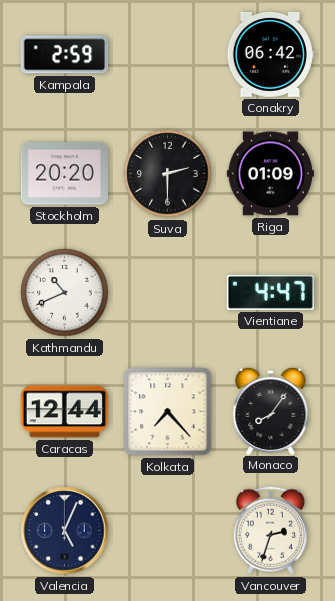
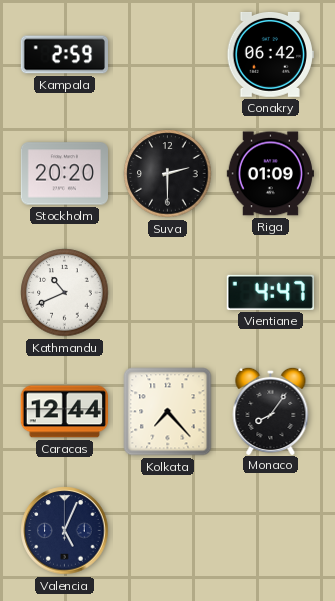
Vancouver: 2:33 -> none
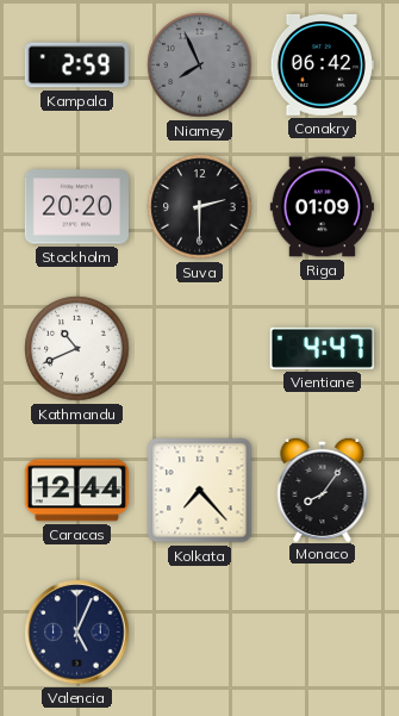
Niamey: none -> 7:56
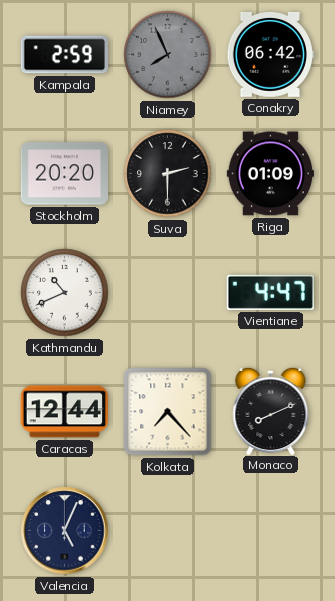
Monaco: 8:06 -> 8:11
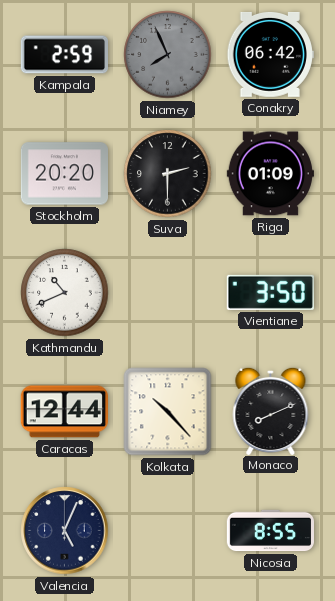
Vientiane: 4:47 -> 3:50
Kolkata: 7:23 -> 10:23
Nicosia: none -> 8:55
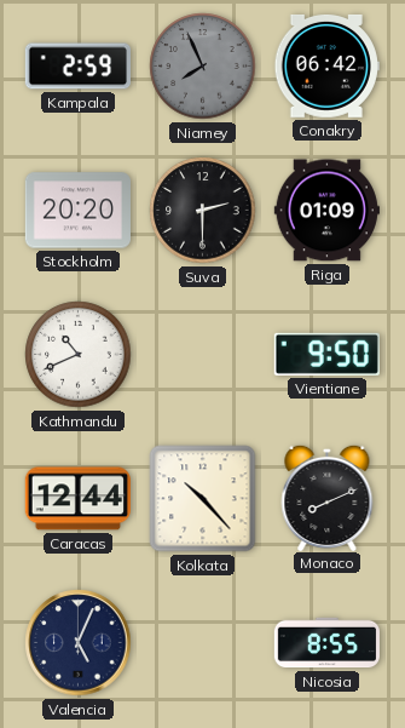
Vientiane: 3:50 -> 9:50
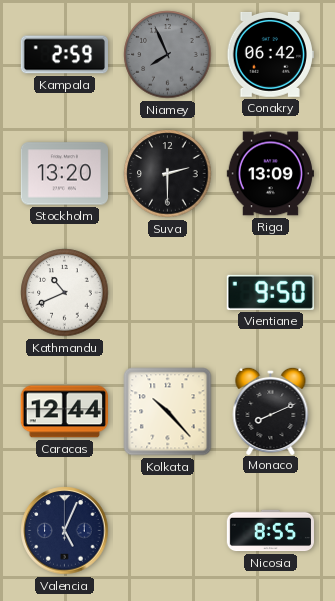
Stockholm: 20:20 -> 13:20
Riga: 01:09 -> 13:09
